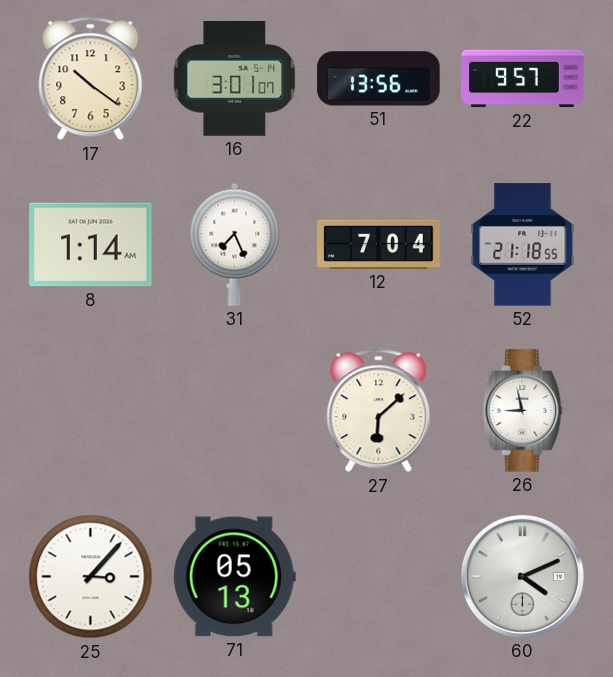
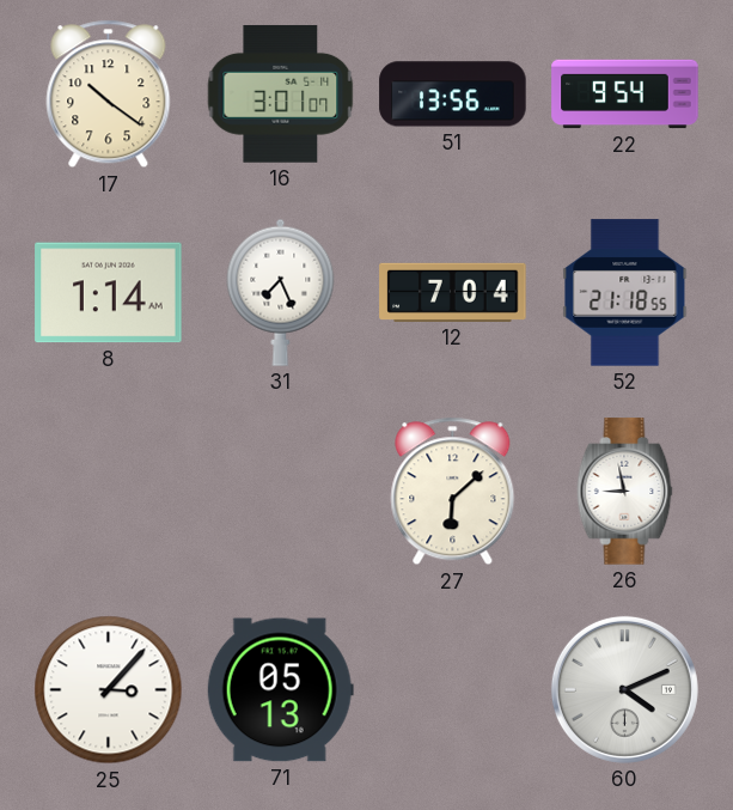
22: 9:57 -> 9:54
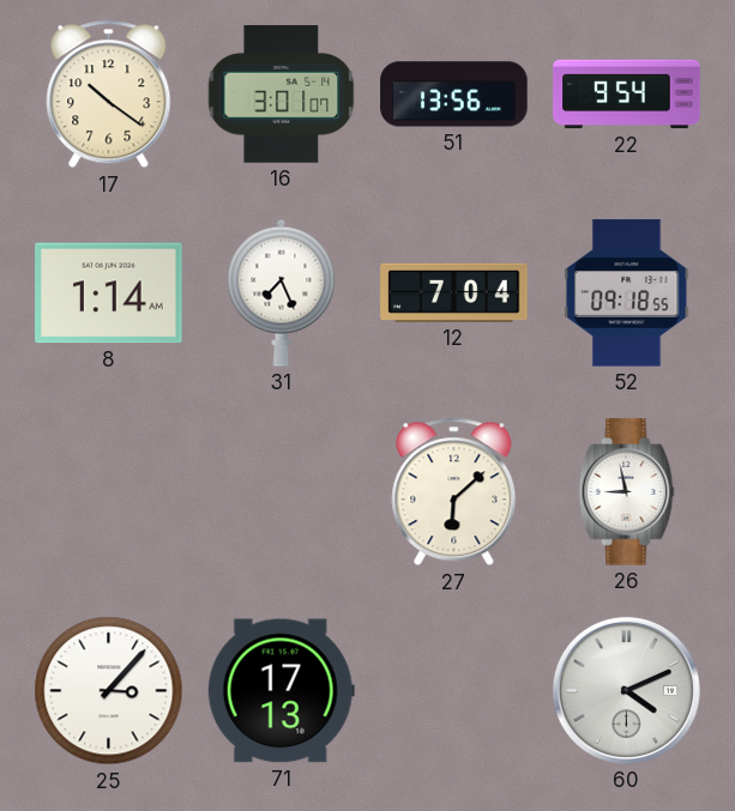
52: 21:18 -> 09:18
71: 05:13 -> 17:13
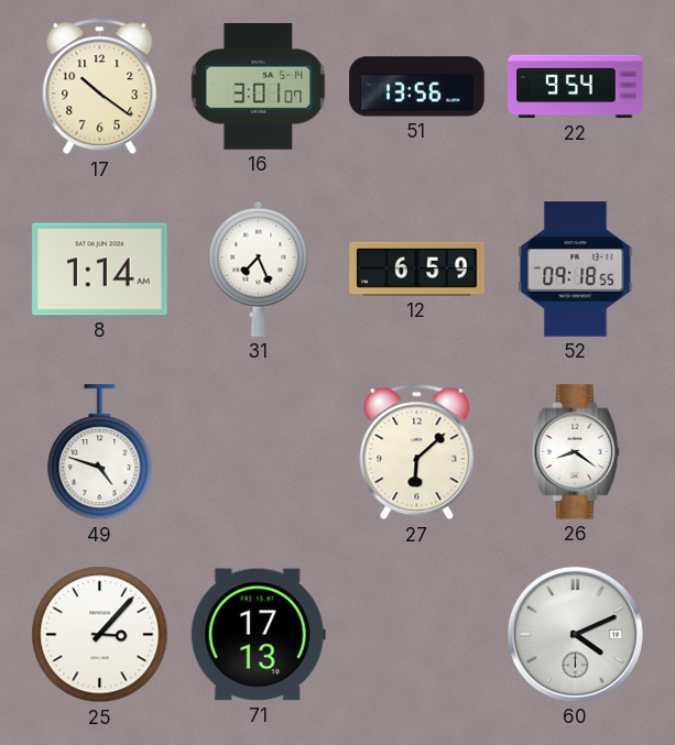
12: 7:04 -> 6:59
49: none -> 4:48
26: 8:58 -> 8:21
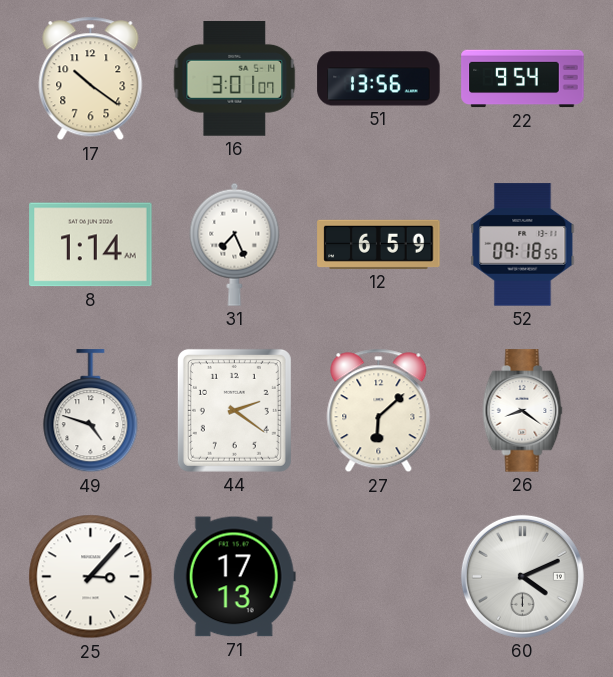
44: none -> 2:21
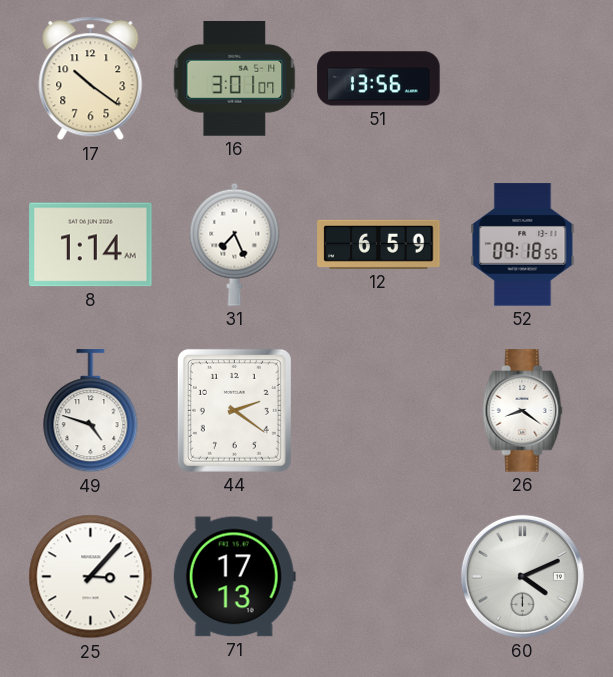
22: 9:54 -> none
27: 6:08 -> none
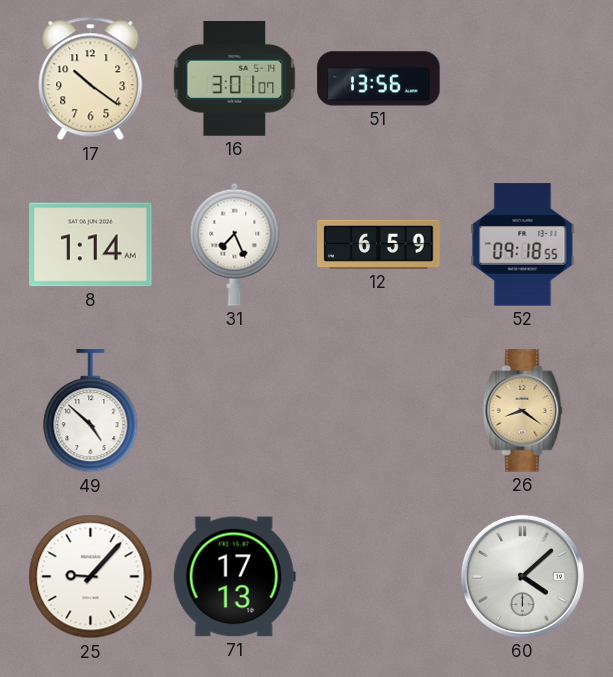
49: 4:48 -> 4:52
44: 2:21 -> none
26 dial: white -> champagne
25: 3:07 -> 9:07
60: 4:11 -> 4:08
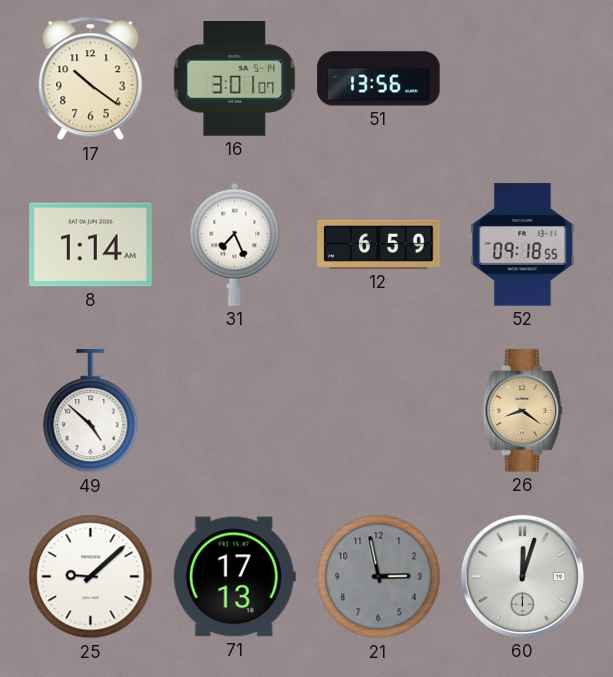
25: 9:07 -> 9:08
21: none -> 2:58
60: 4:08 -> 12:03
